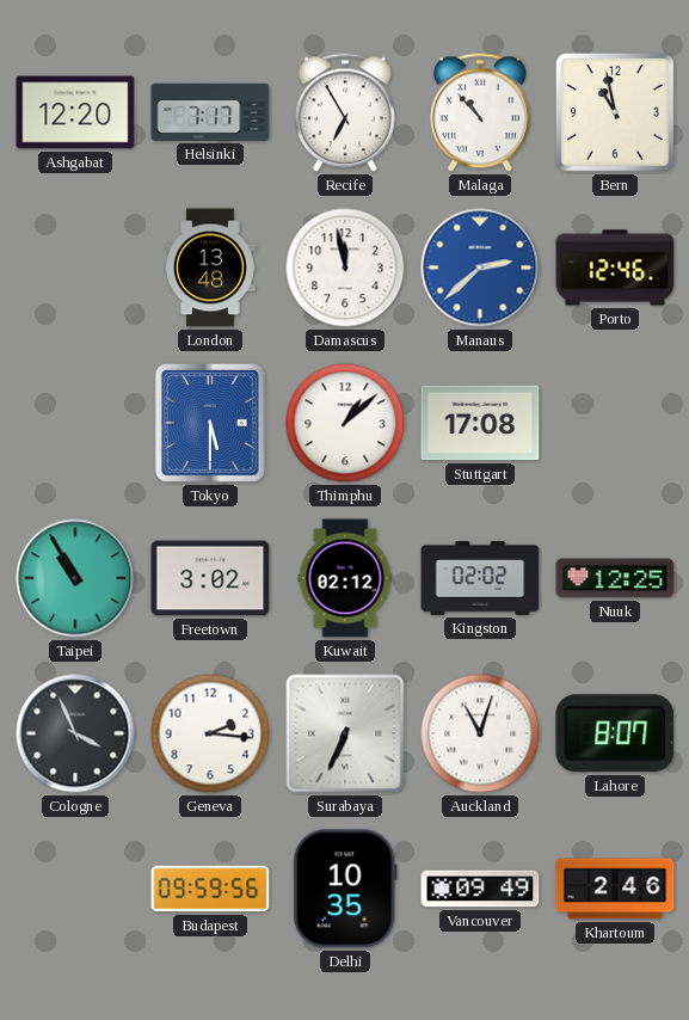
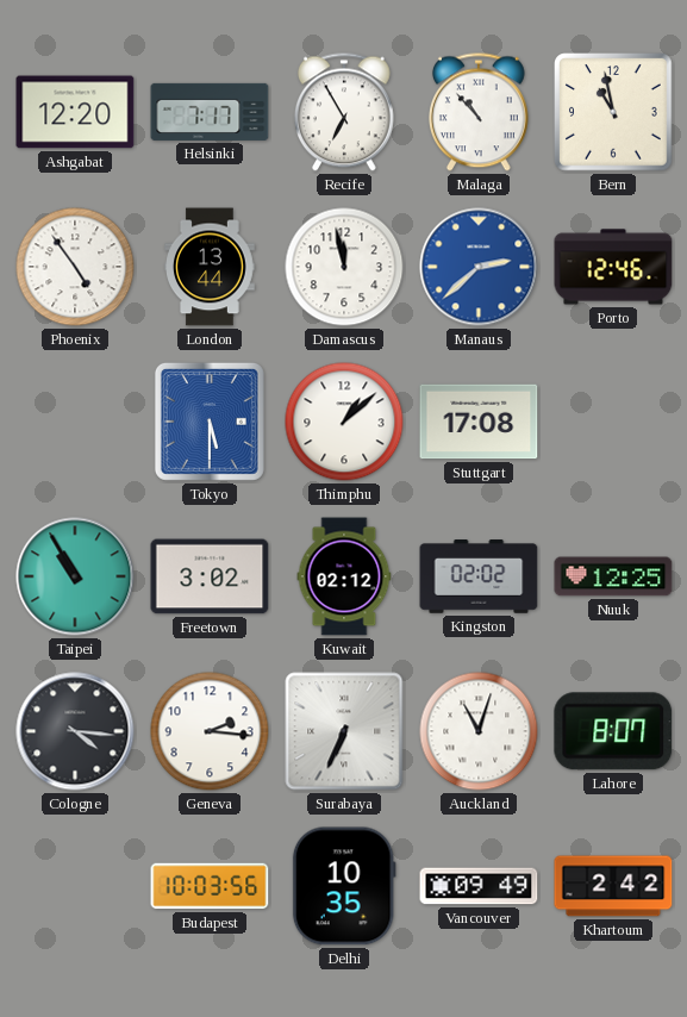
Phoenix: none -> 4:54
London: 13:48 -> 13:44
Cologne: 3:56 -> 4:16
Budapest: 09:59 -> 10:03
Khartoum: 2:46 -> 2:42
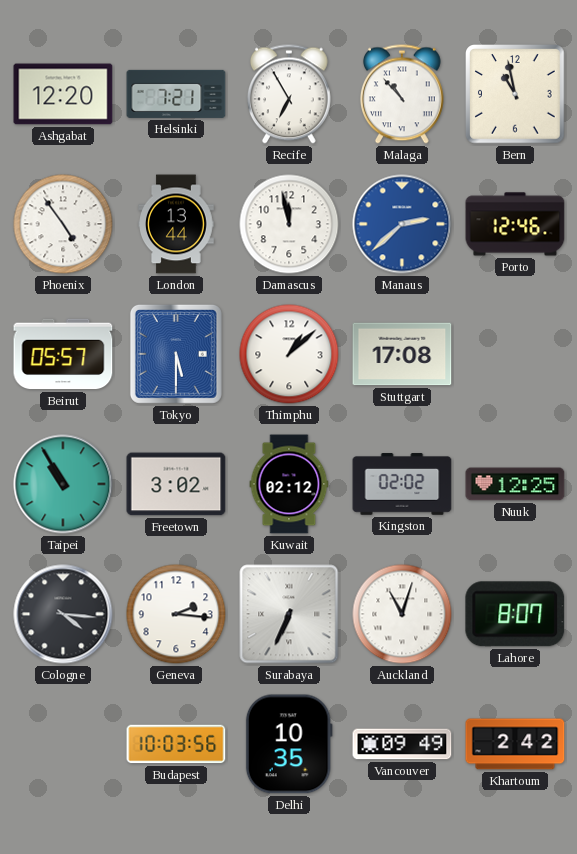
Helsinki: 7:17 -> 7:21
Beirut: none -> 05:57
